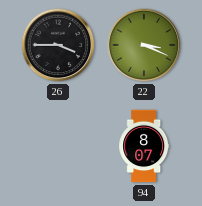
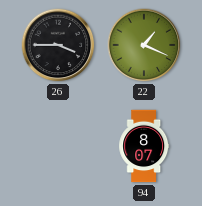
22: 3:19 -> 1:19
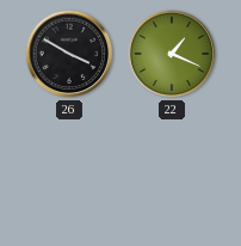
26: 3:45 -> 3:50
94: 8:07 -> none
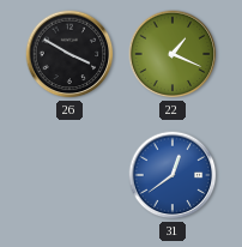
31: none -> 12:39
